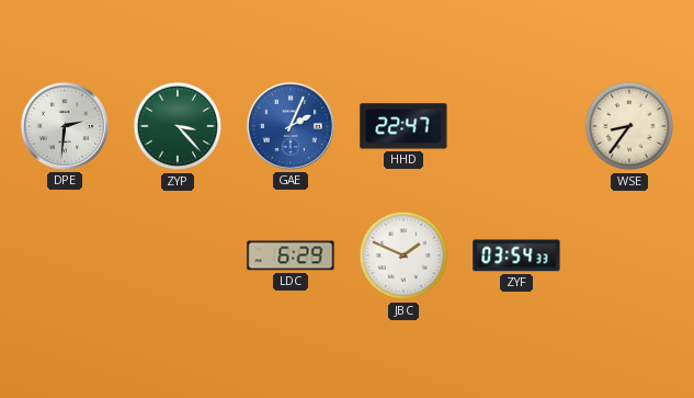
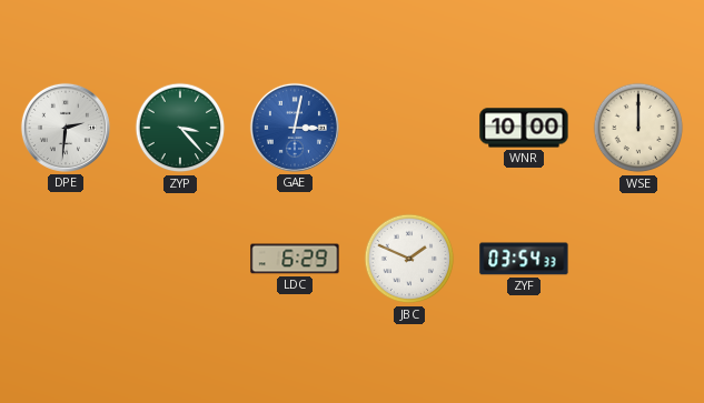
GAE: 2:04 -> 3:02
HHD: 22:47 -> none
WNR: none -> 10:00
WSE: 8:36 -> 12:00
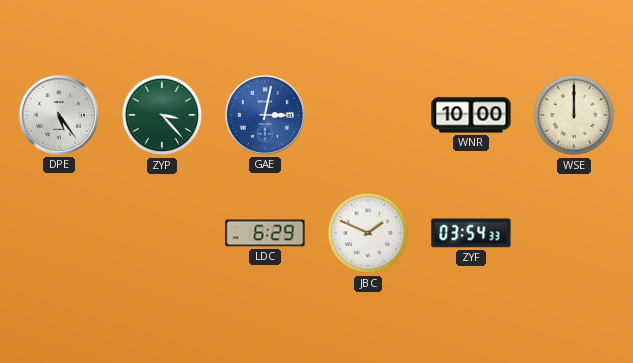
DPE: 2:31 -> 5:24
